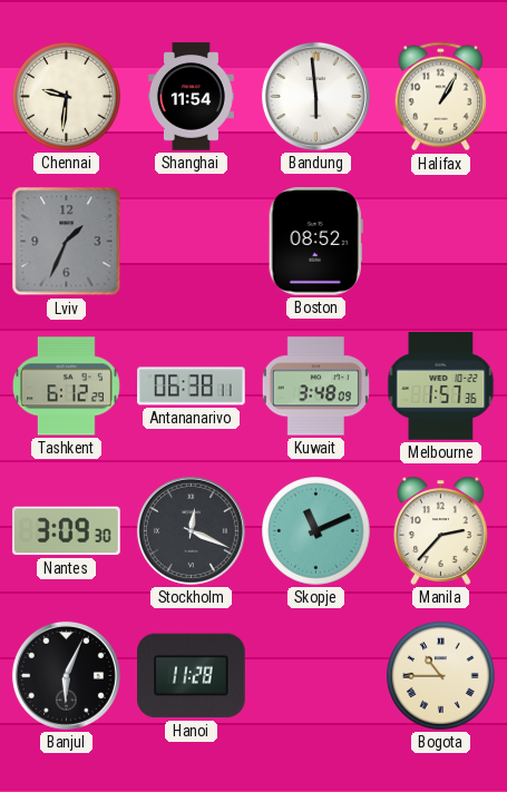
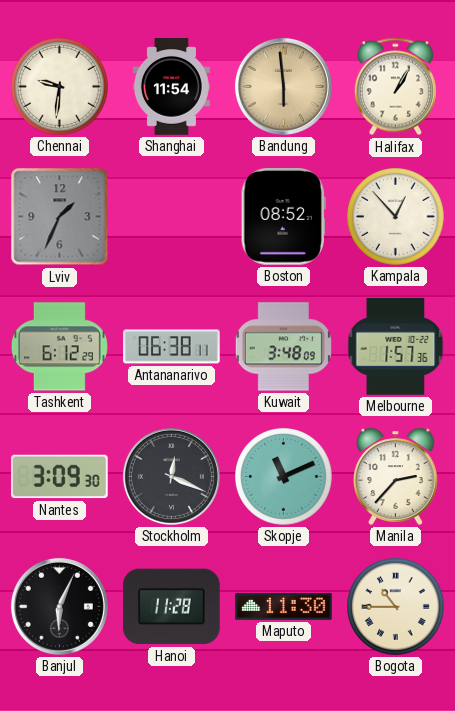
Bandung dial: white -> champagne
Kampala: none -> 12:53
Maputo: none -> 11:30
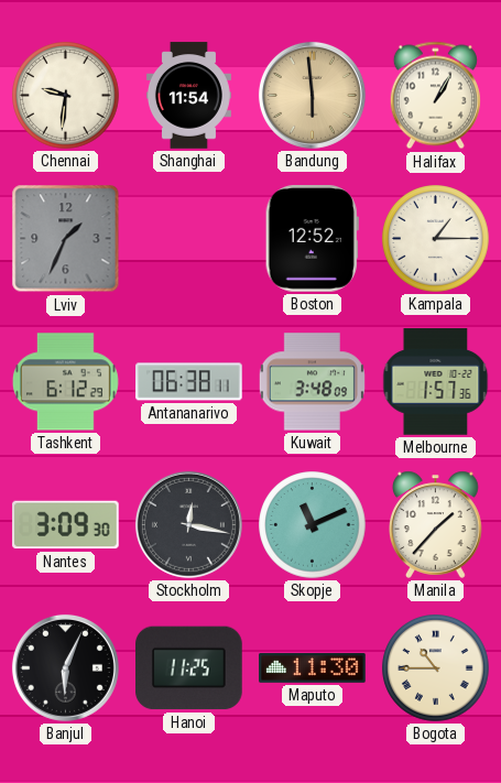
Boston: 08:52 -> 12:52
Kampala: 12:53 -> 1:15
Stockholm: 12:19 -> 12:17
Manila: 2:37 -> 1:37
Hanoi: 11:28 -> 11:25
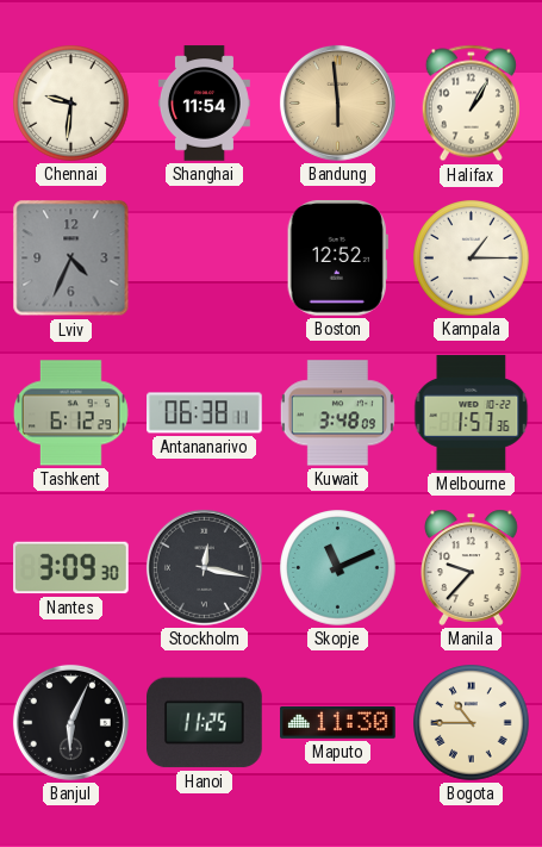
Lviv: 1:34 -> 4:34
Manila: 1:37 -> 9:37
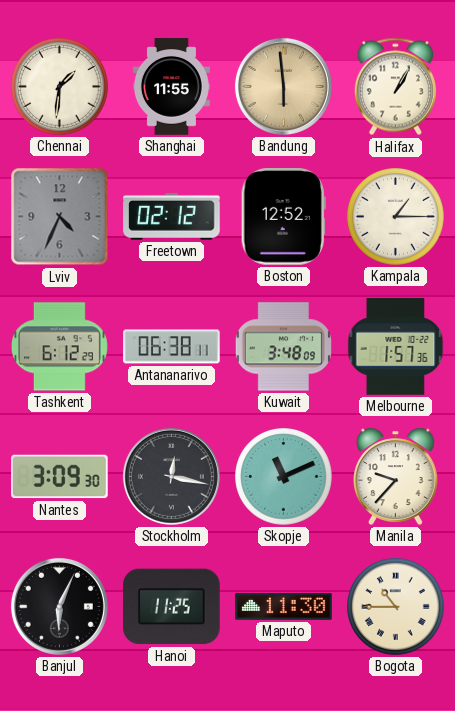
Chennai: 9:31 -> 1:31
Shanghai: 11:54 -> 11:55
Freetown: none -> 02:12
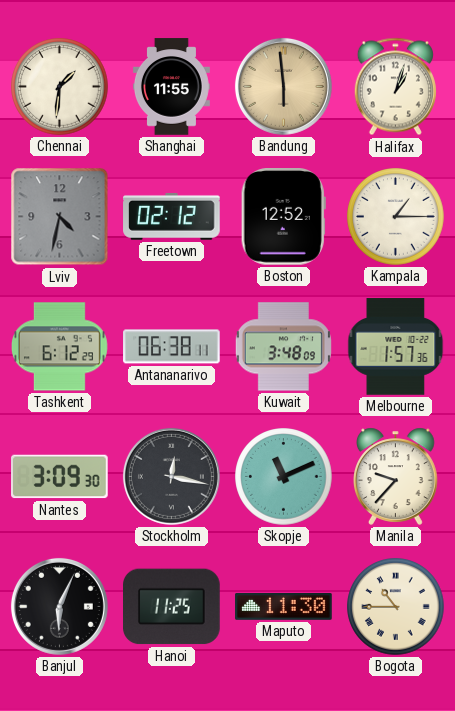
Halifax: 1:05 -> 1:03
Lviv: 4:34 -> 4:32
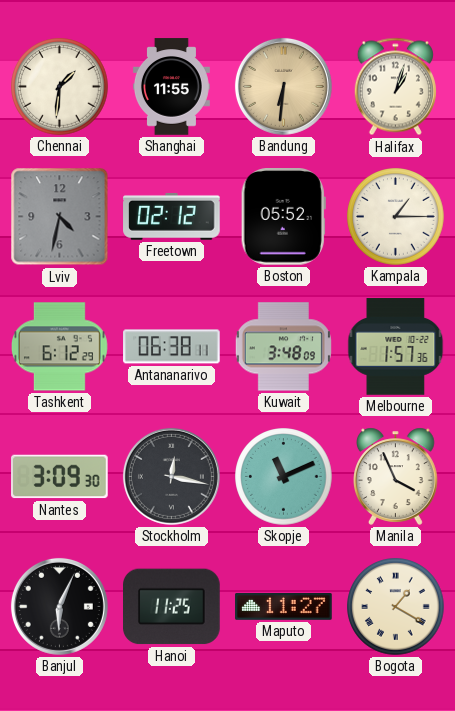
Bandung: 5:59 -> 6:31
Boston: 12:52 -> 05:52
Manila: 9:37 -> 3:56
Maputo: 11:30 -> 11:27
Bogota: 10:45 -> 1:20
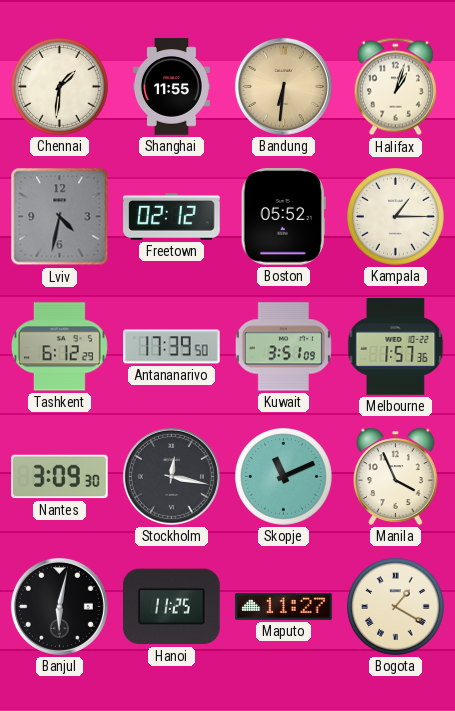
Antananarivo: 06:38 -> 17:39
Kuwait: 3:48 -> 3:51
Banjul: 6:04 -> 6:02
